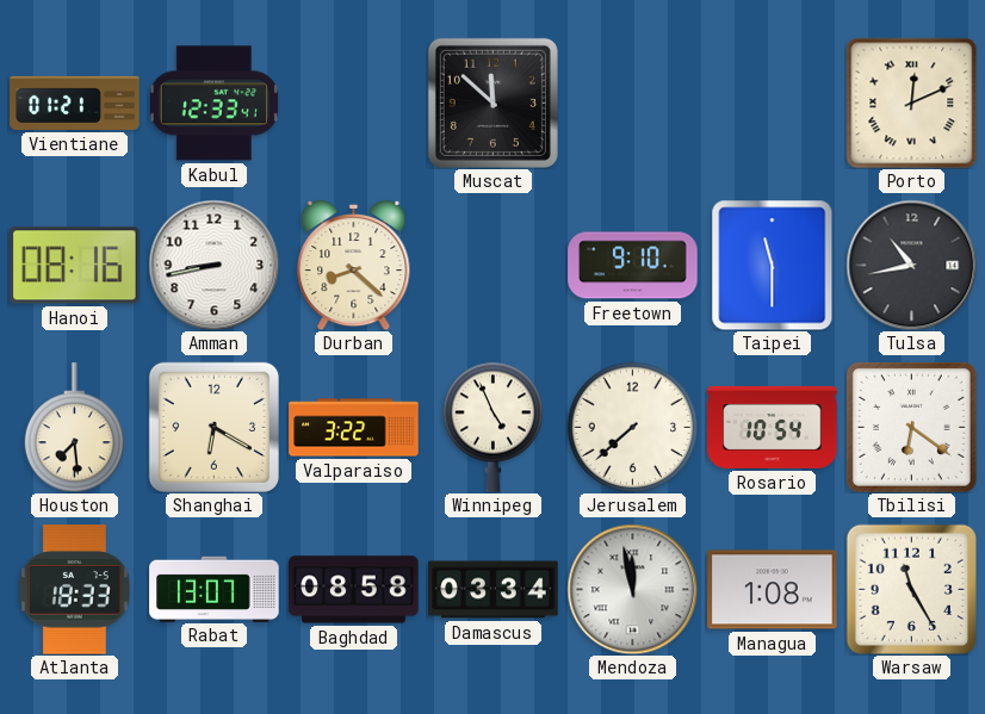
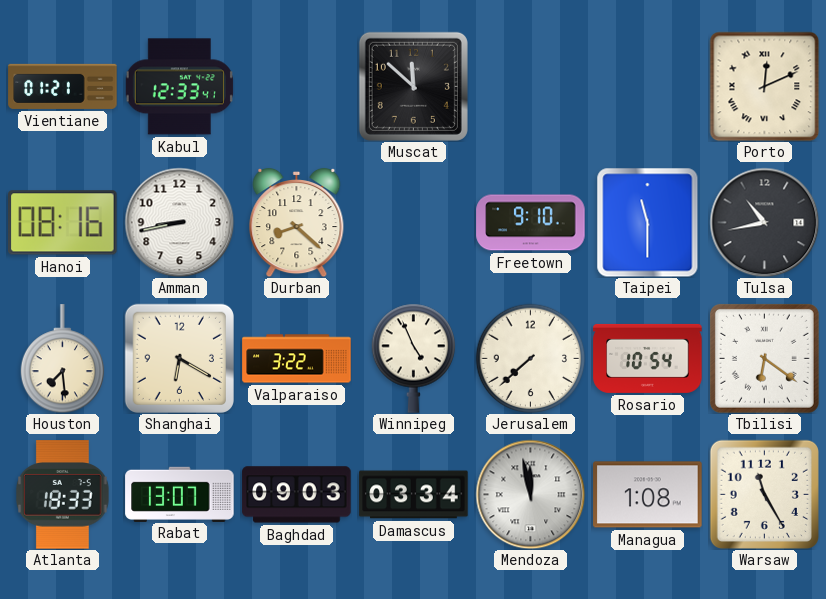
Baghdad: 08:58 -> 09:03
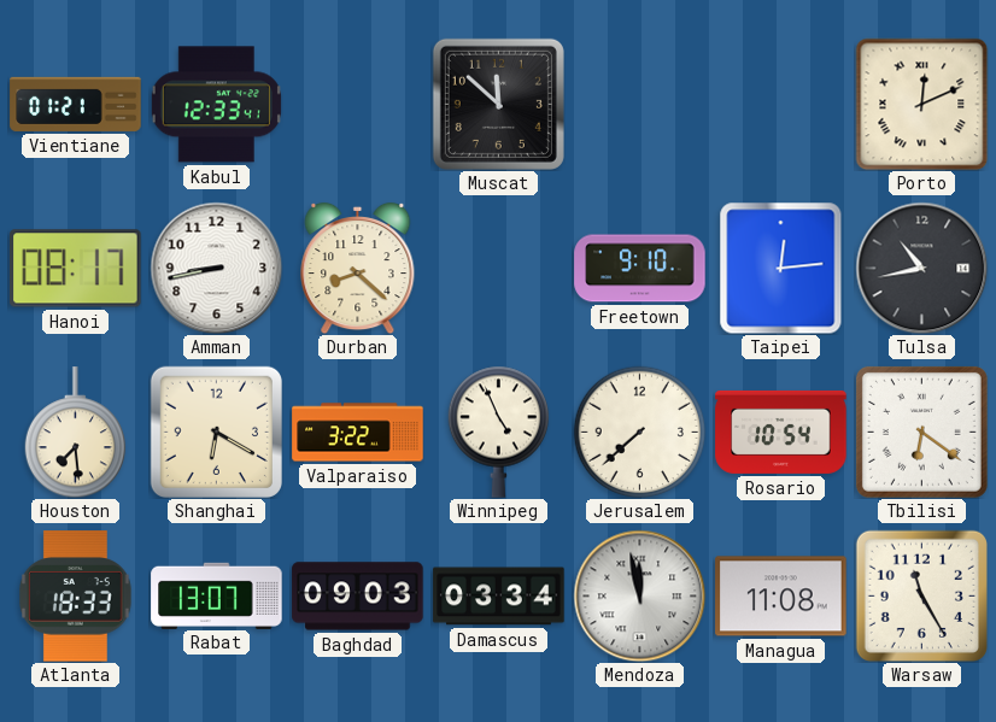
Hanoi: 08:16 -> 08:17
Taipei: 11:30 -> 12:14
Managua: 1:08 -> 11:08
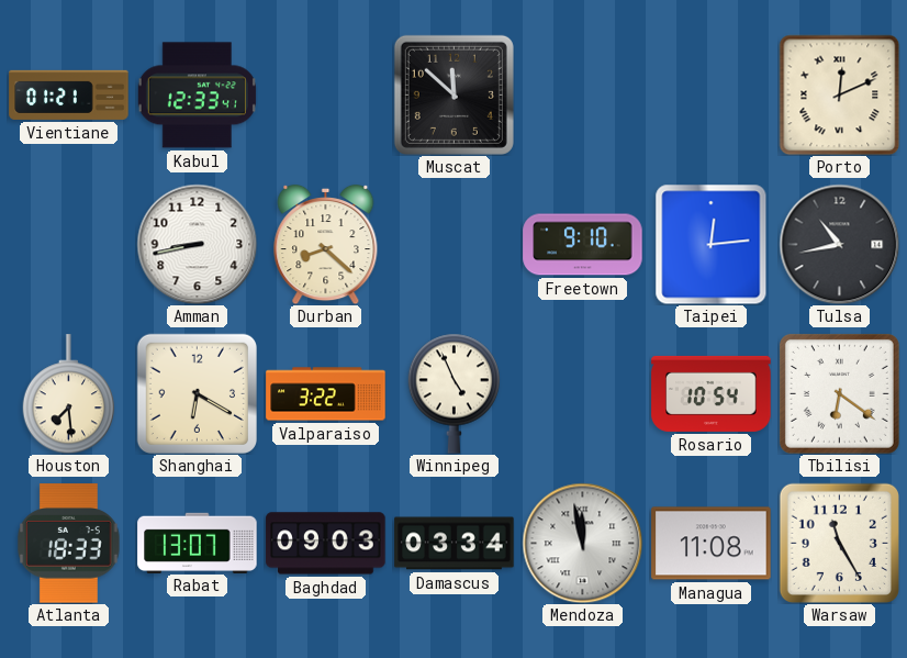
Hanoi: 08:17 -> none
Jerusalem: 7:38 -> none
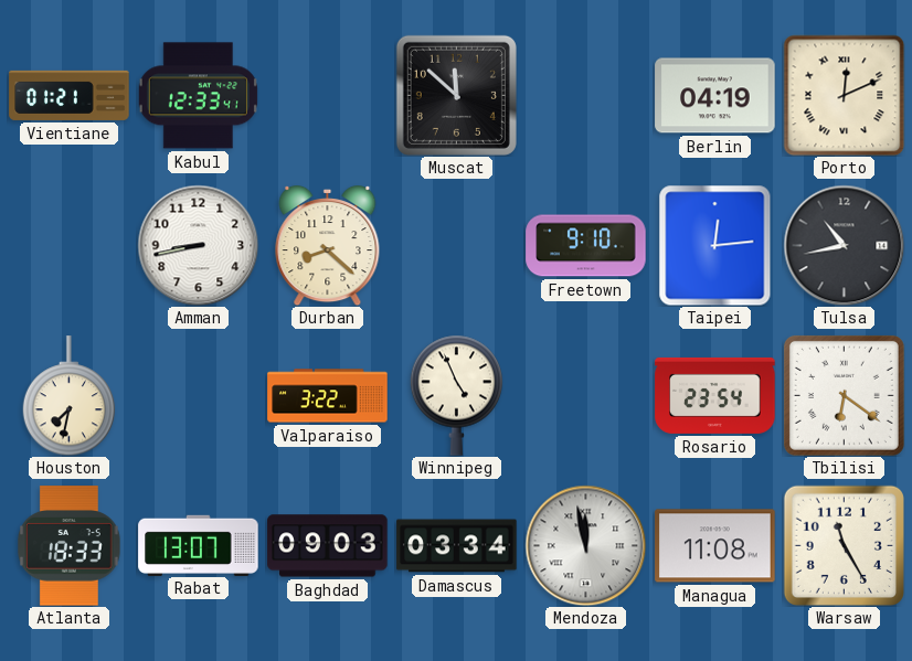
Berlin: none -> 04:19
Houston: 7:29 -> 7:32
Shanghai: 6:20 -> none
Rosario: 10:54 -> 23:54
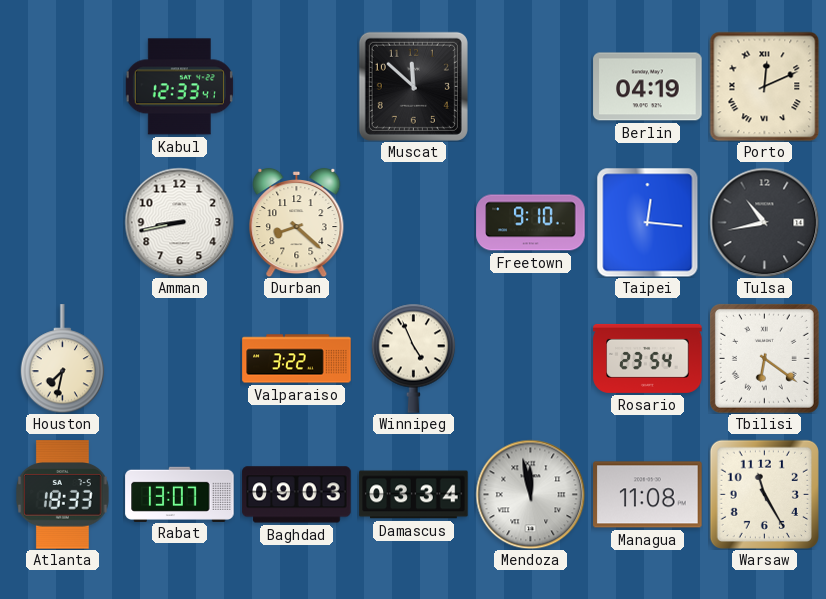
Vientiane: 01:21 -> none
Taipei: 12:14 -> 12:16
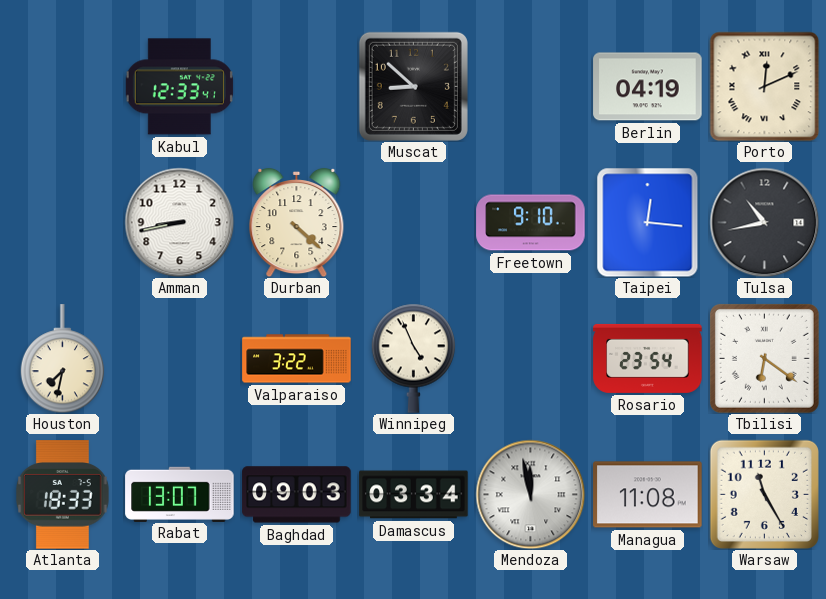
Muscat: 11:52 -> 8:52
Durban: 8:22 -> 4:22
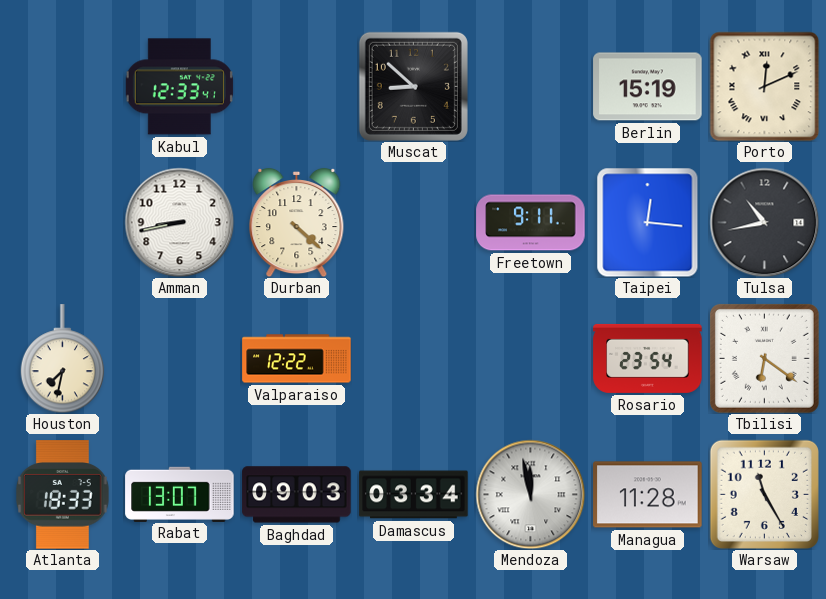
Berlin: 04:19 -> 15:19
Freetown: 9:10 -> 9:11
Valparaiso: 3:22 -> 12:22
Winnipeg: 4:56 -> none
Managua: 11:08 -> 11:28
